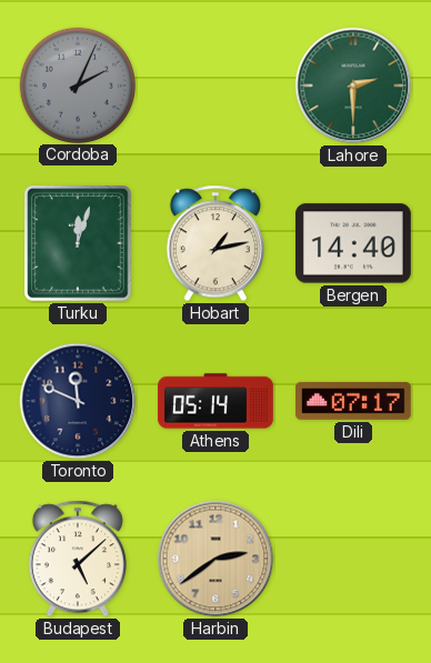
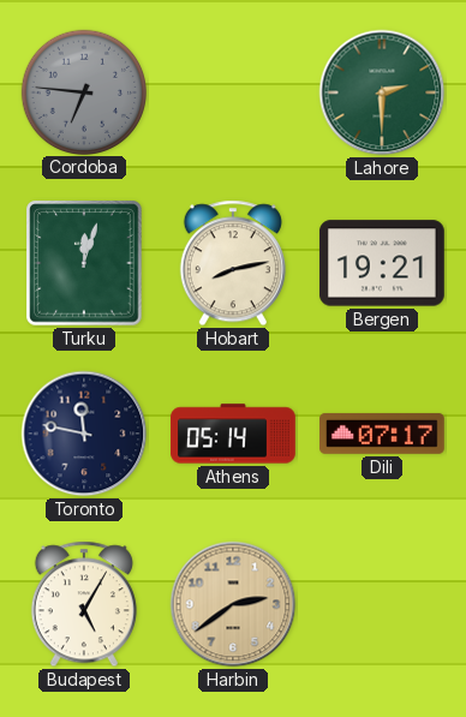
Cordoba: 2:04 -> 6:46
Hobart: 1:13 -> 8:13
Bergen: 14:40 -> 19:21
Toronto: 11:49 -> 11:47
Budapest: 5:08 -> 5:05
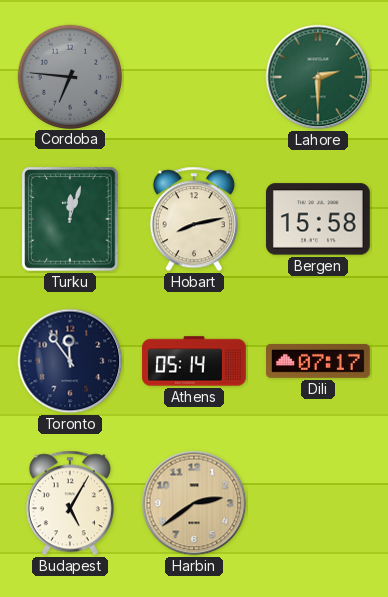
Bergen: 19:21 -> 15:58
Toronto: 11:47 -> 11:54
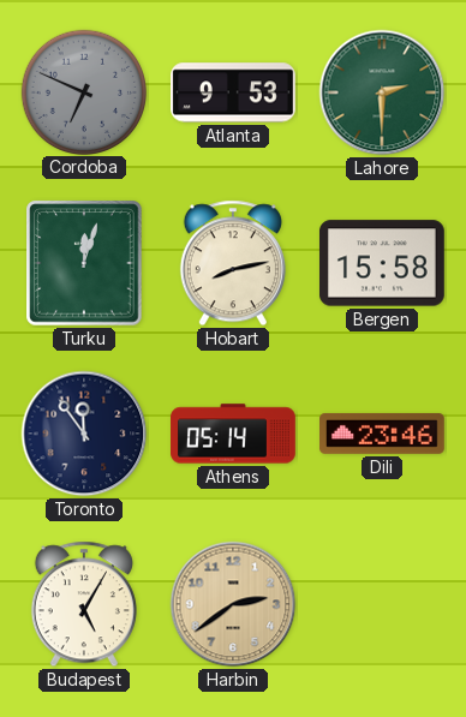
Cordoba: 6:46 -> 6:49
Atlanta: none -> 9:53
Dili: 07:17 -> 23:46
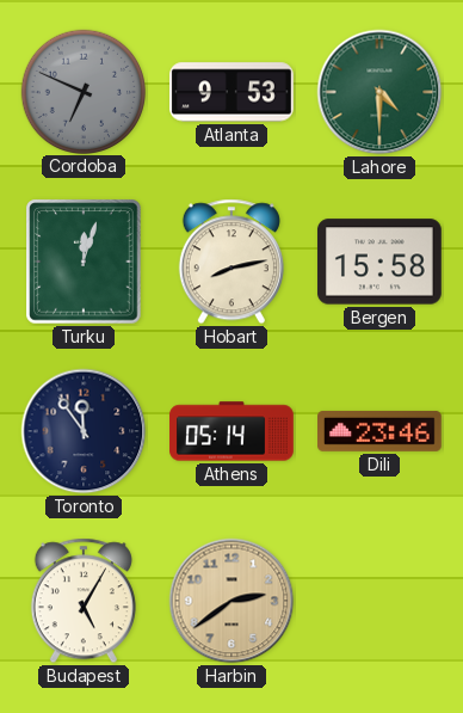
Lahore: 2:30 -> 4:30
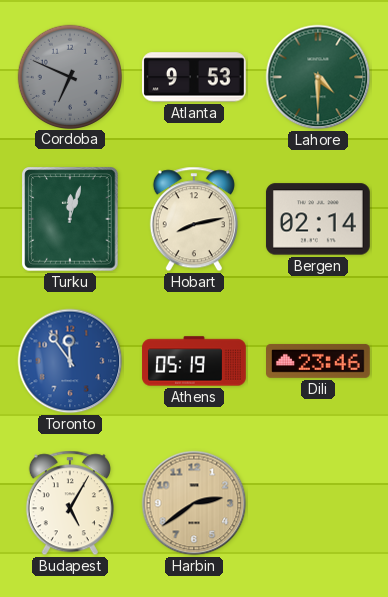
Bergen: 15:58 -> 02:14
Toronto dial: navy -> blue
Athens: 05:14 -> 05:19
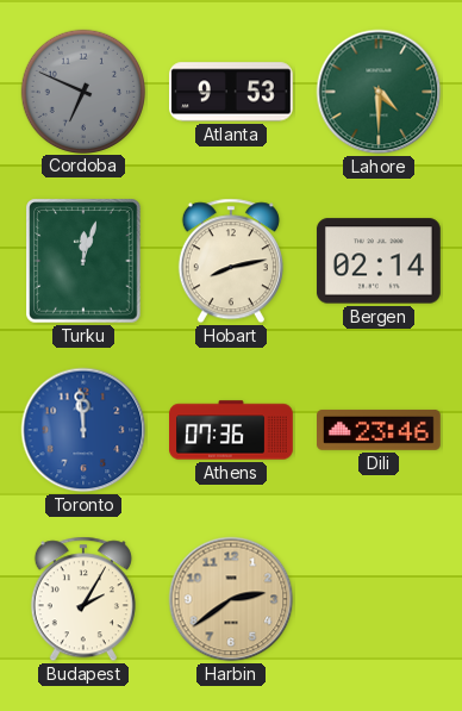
Toronto: 11:54 -> 11:59
Athens: 05:19 -> 07:36
Budapest: 5:05 -> 2:05
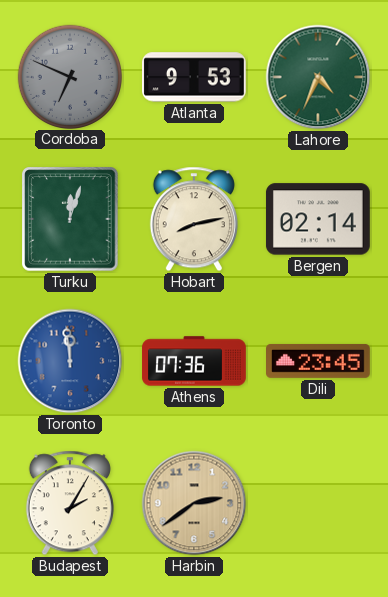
Lahore: 4:30 -> 4:34
Dili: 23:46 -> 23:45
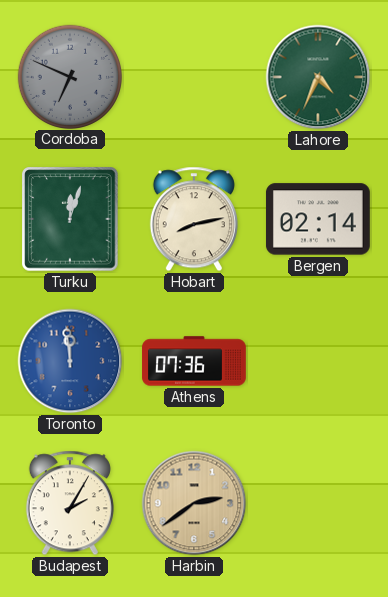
Atlanta: 9:53 -> none
Dili: 23:45 -> none
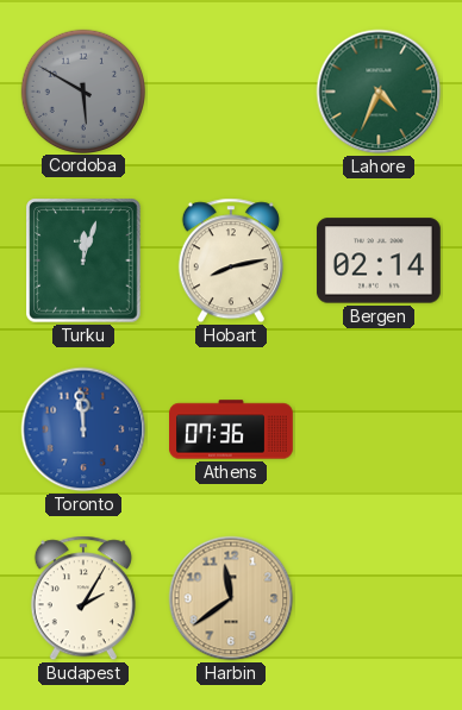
Cordoba: 6:49 -> 5:50
Harbin: 2:39 -> 11:39
